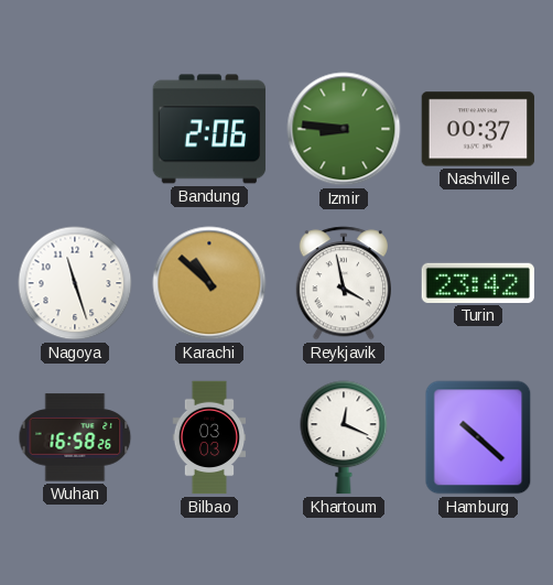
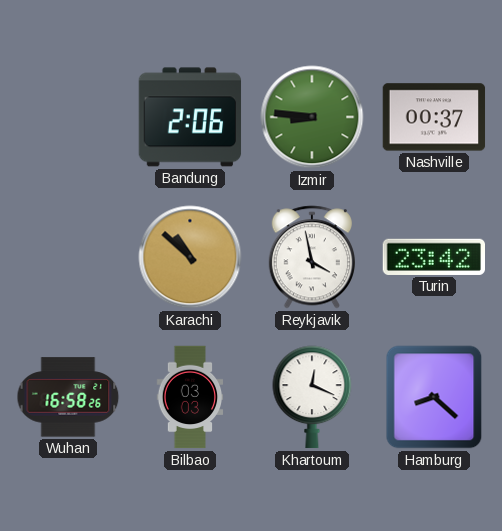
Nagoya: 11:27 -> none
Hamburg: 10:22 -> 8:22
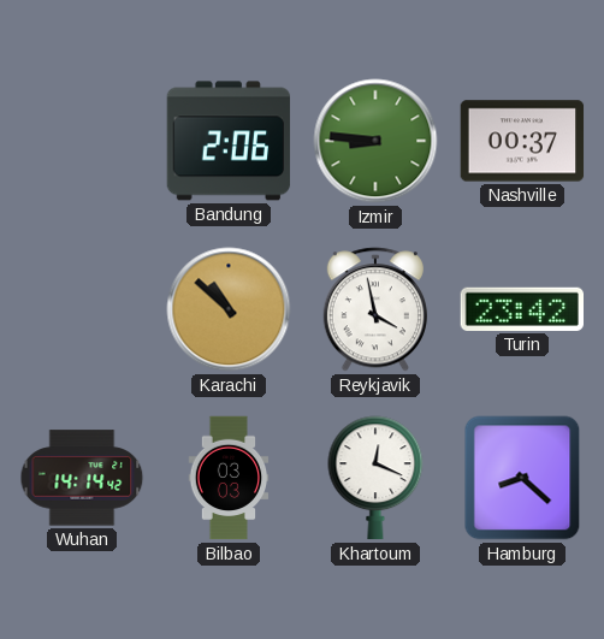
Wuhan: 16:58 -> 14:14
